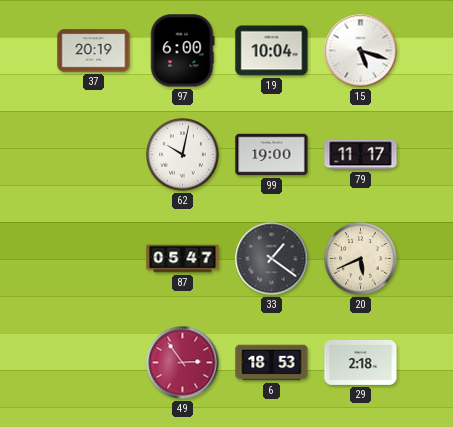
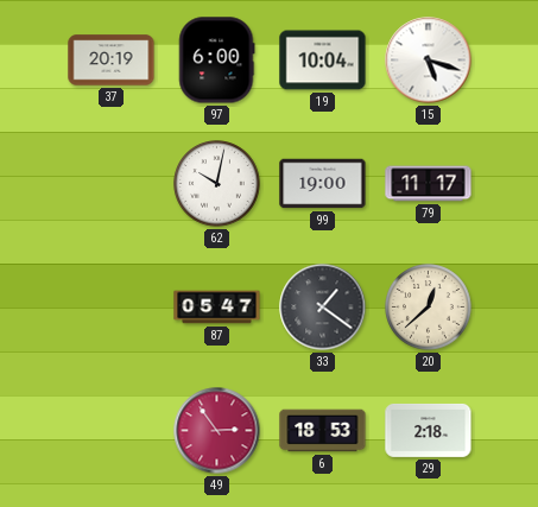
20: 5:41 -> 12:38
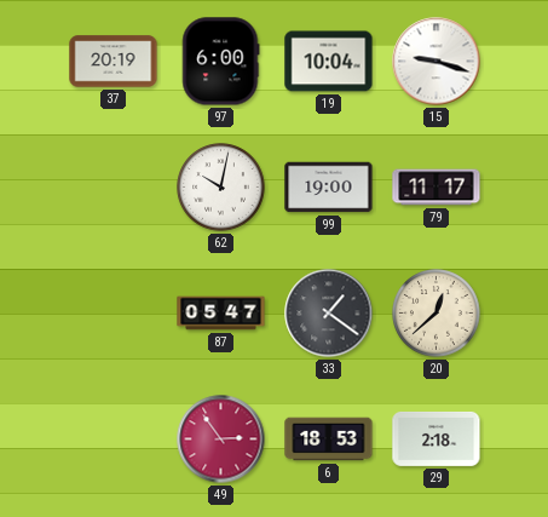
15: 5:18 -> 9:18
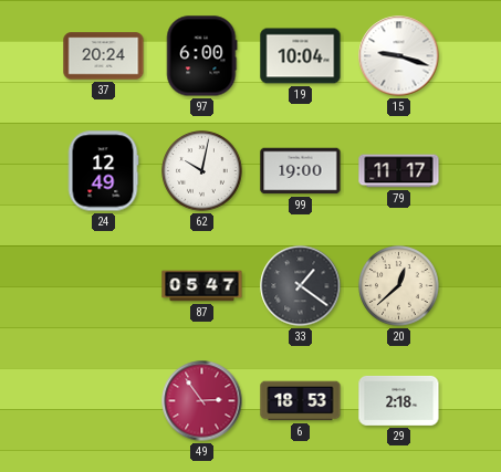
37: 20:19 -> 20:24
24: none -> 12:49
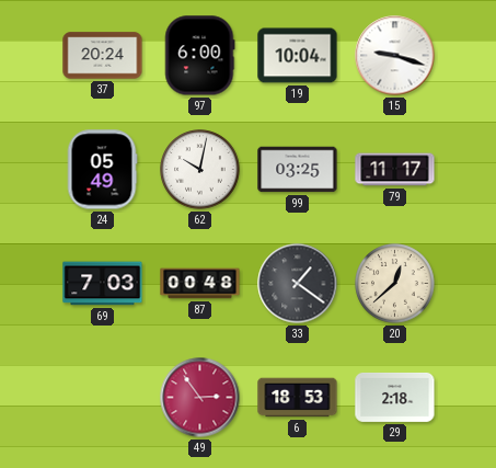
24: 12:49 -> 05:49
99: 19:00 -> 03:25
69: none -> 7:03
87: 05:47 -> 00:48
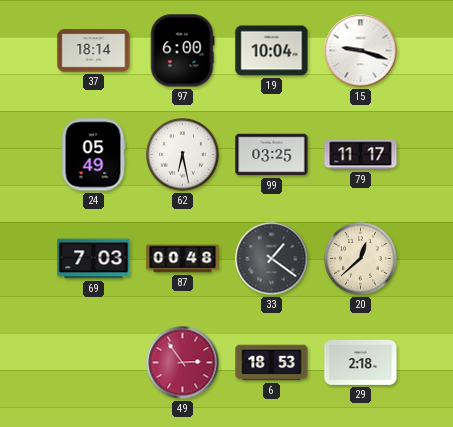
37: 20:24 -> 18:14
62: 10:02 -> 6:28
